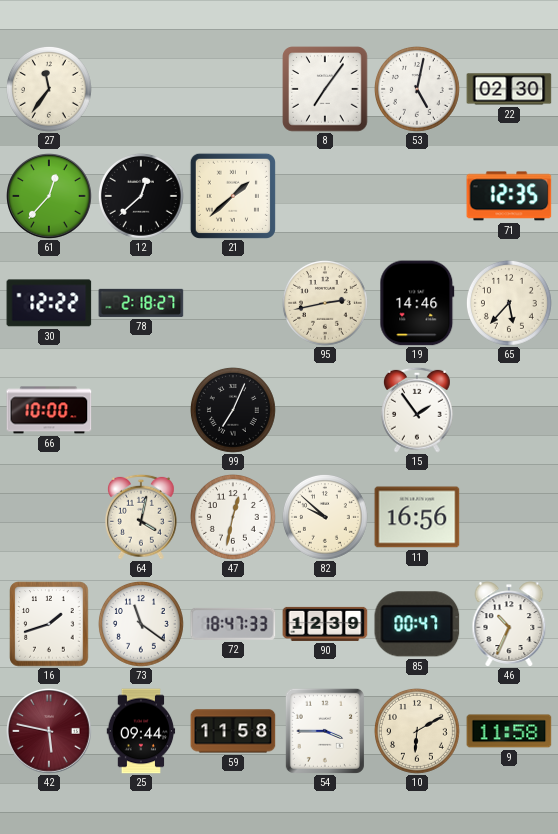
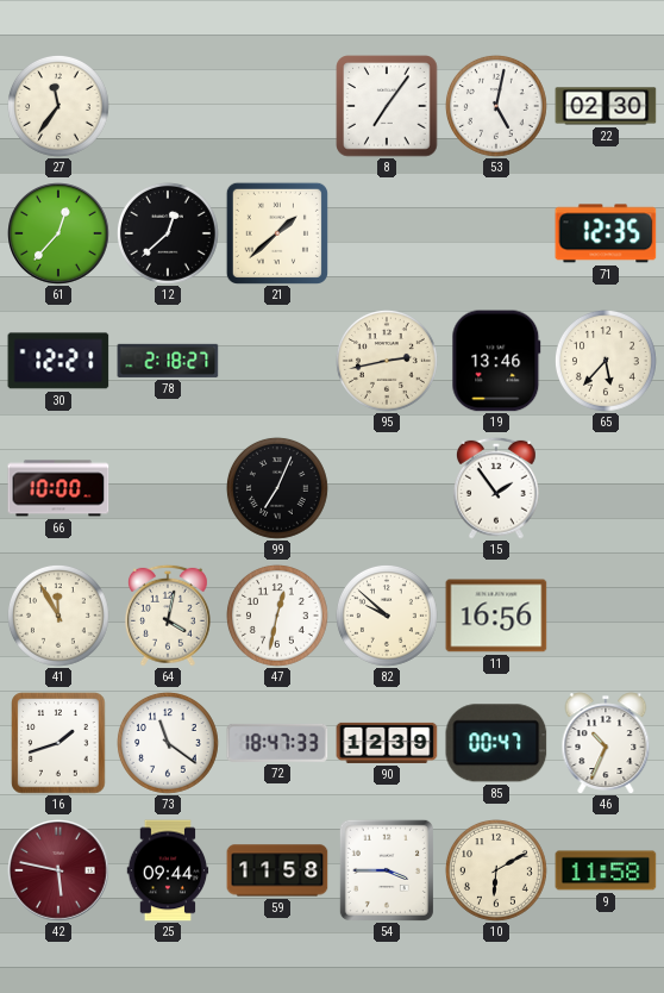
30: 12:22 -> 12:21
19: 14:46 -> 13:46
41: none -> 11:55
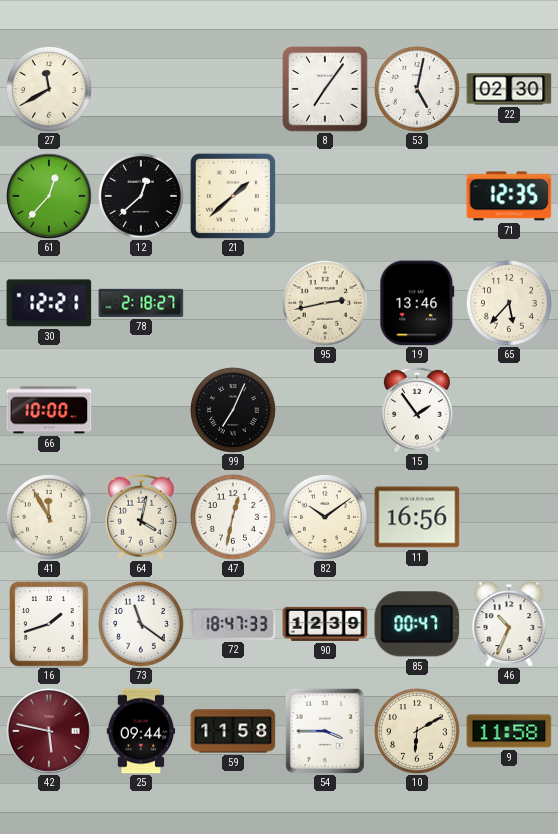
27: 11:36 -> 11:40
82: 9:52 -> 10:09
